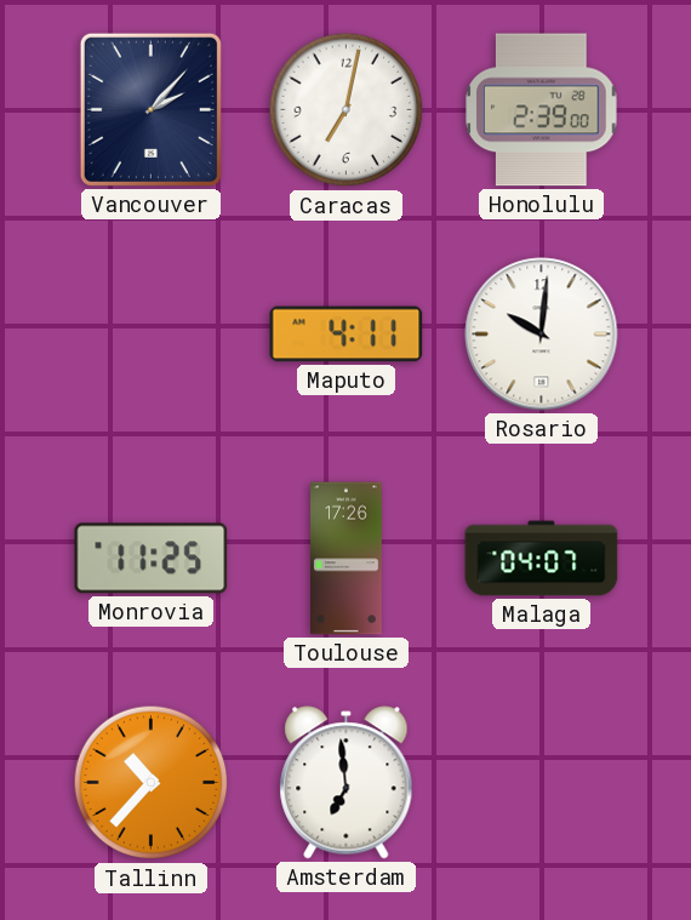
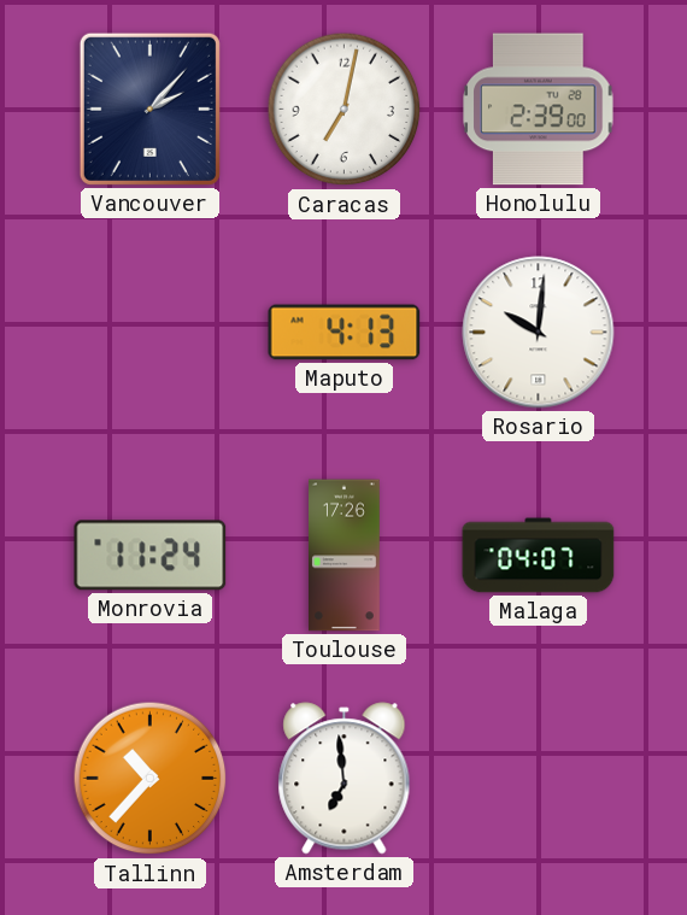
Maputo: 4:11 -> 4:13
Monrovia: 11:25 -> 11:24
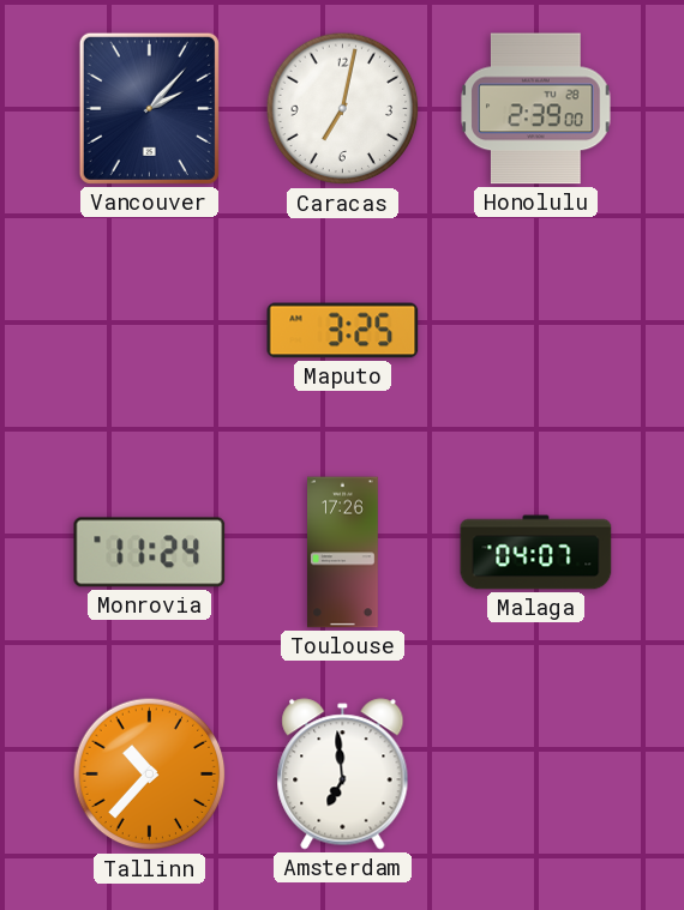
Maputo: 4:13 -> 3:25
Rosario: 10:01 -> none
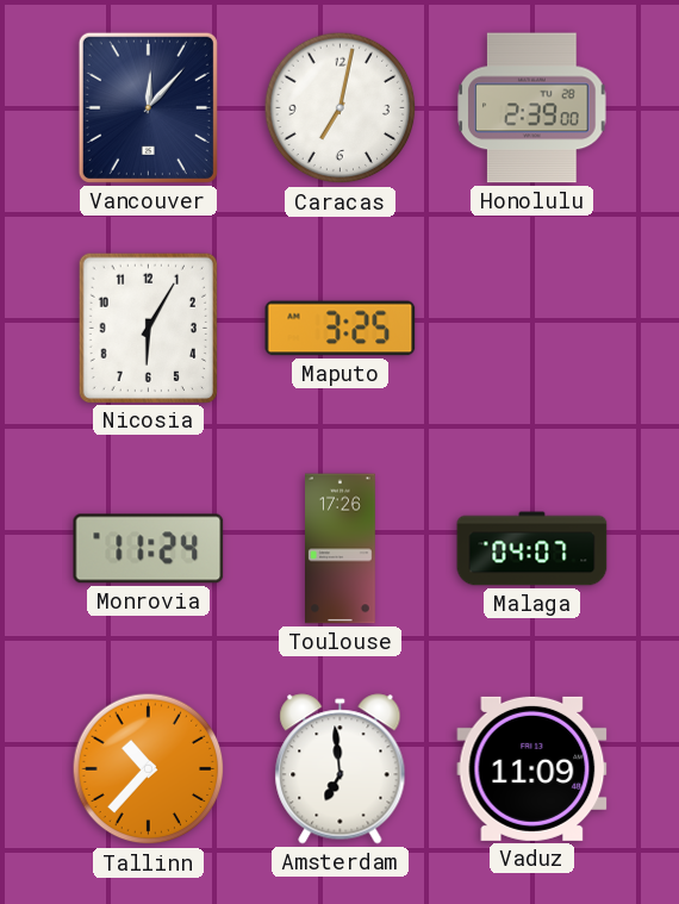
Vancouver: 2:07 -> 12:07
Nicosia: none -> 6:05
Vaduz: none -> 11:09
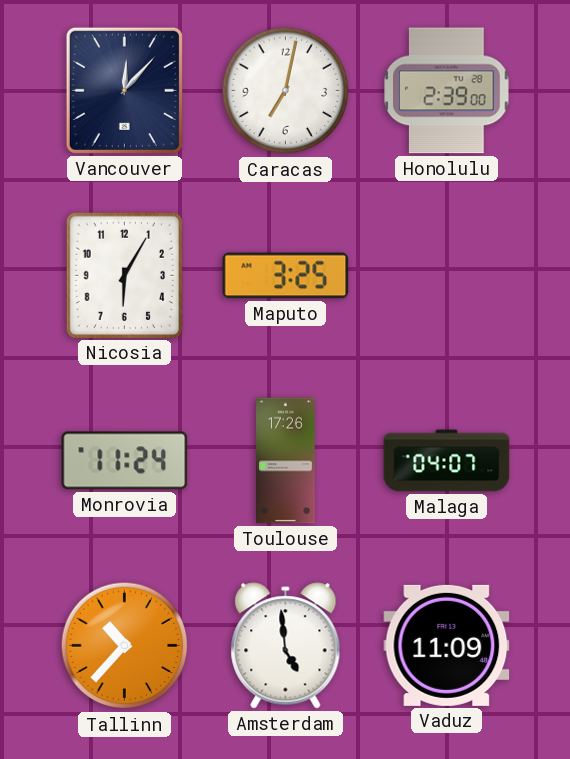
Amsterdam: 6:59 -> 4:59
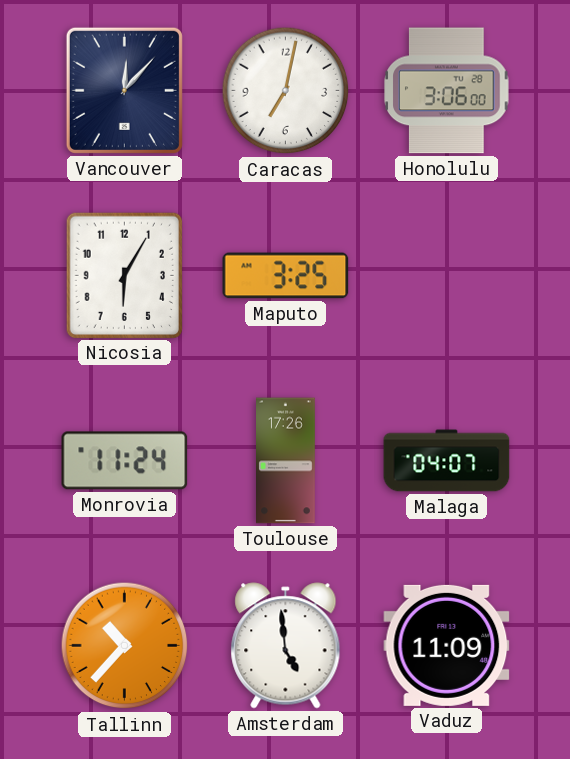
Honolulu: 2:39 -> 3:06
